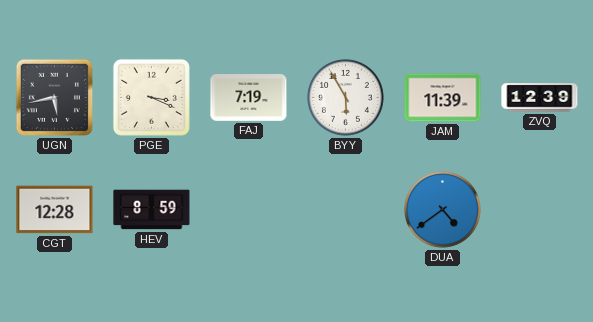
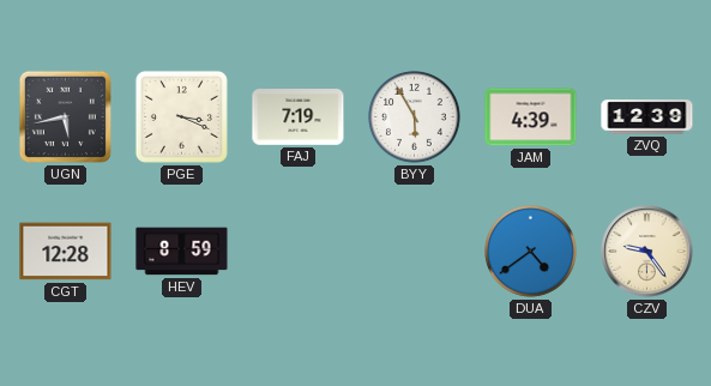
JAM: 11:39 -> 4:39
CZV: none -> 9:24
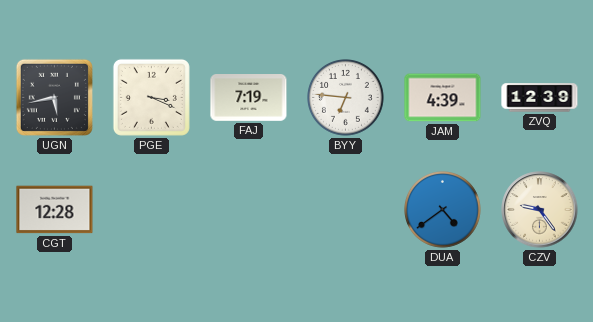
BYY: 5:55 -> 6:46
HEV: 8:59 -> none
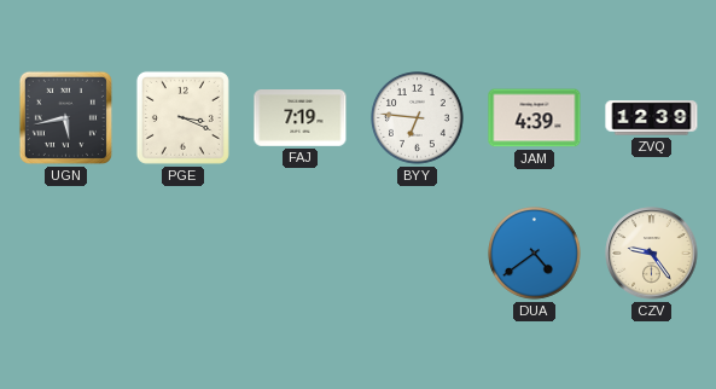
CGT: 12:28 -> none
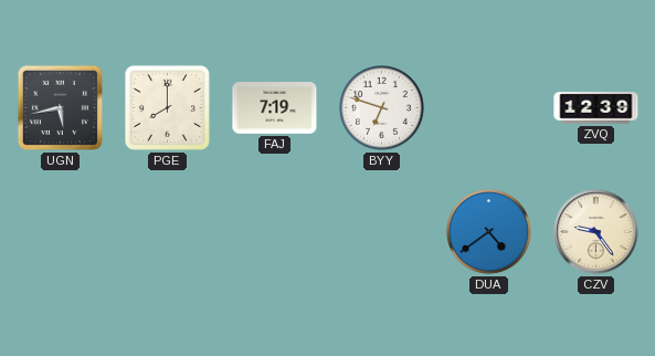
PGE: 3:19 -> 8:00
BYY: 6:46 -> 6:48
JAM: 4:39 -> none
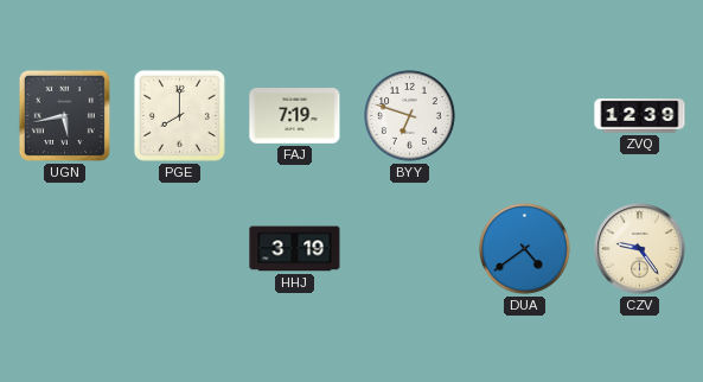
HHJ: none -> 3:19
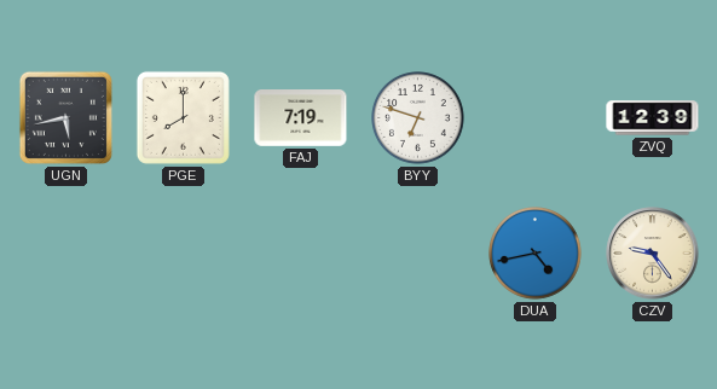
HHJ: 3:19 -> none
DUA: 4:39 -> 4:43
